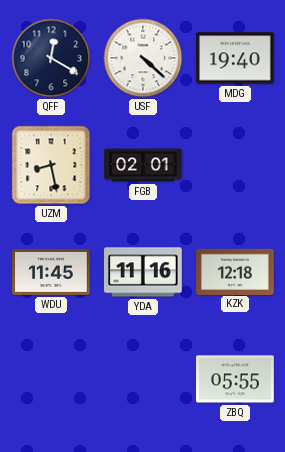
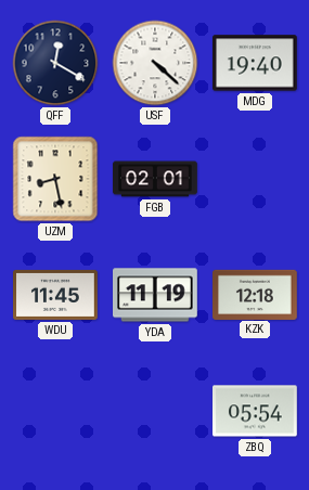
YDA: 11:16 -> 11:19
ZBQ: 05:55 -> 05:54
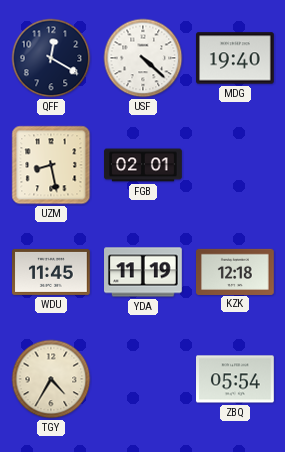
TGY: none -> 4:35
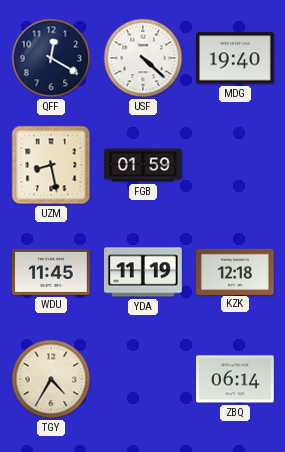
FGB: 02:01 -> 01:59
ZBQ: 05:54 -> 06:14
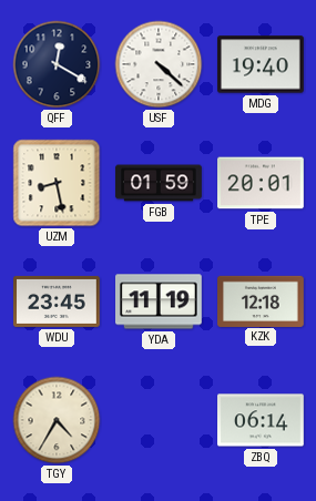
TPE: none -> 20:01
WDU: 11:45 -> 23:45
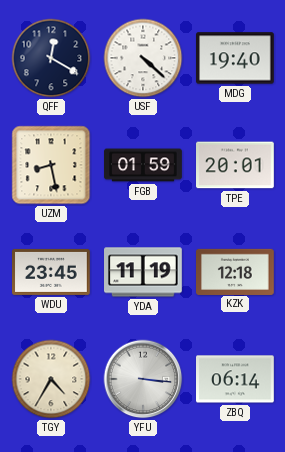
YFU: none -> 3:16
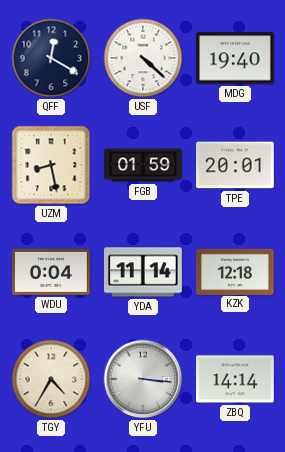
WDU: 23:45 -> 0:04
YDA: 11:19 -> 11:14
ZBQ: 06:14 -> 14:14
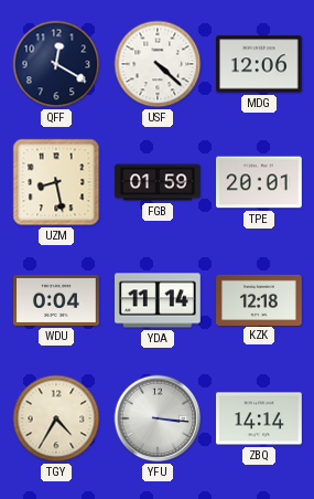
MDG: 19:40 -> 12:06
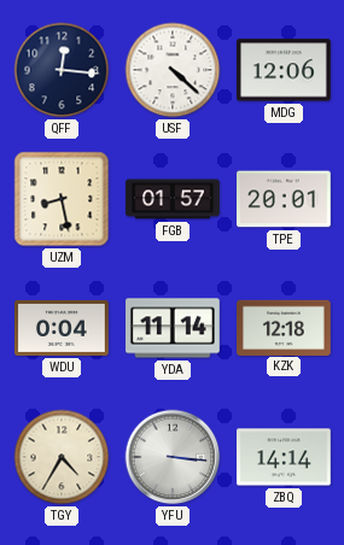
QFF: 12:20 -> 12:16
FGB: 01:59 -> 01:57
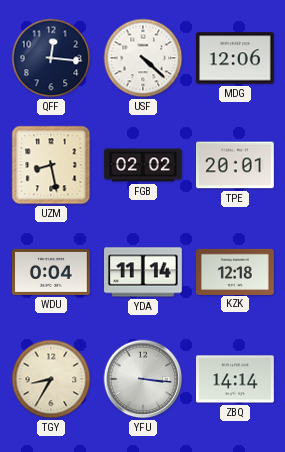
FGB: 01:57 -> 02:02
TGY: 4:35 -> 8:35
